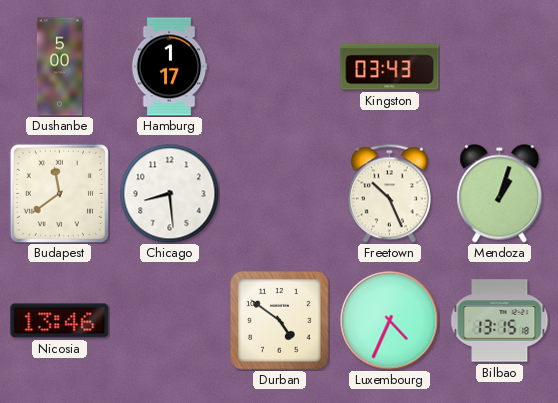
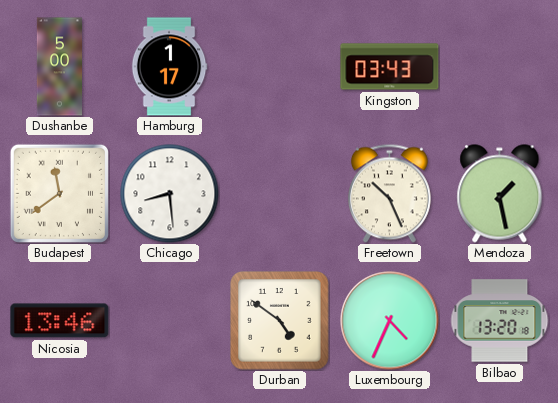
Mendoza: 1:03 -> 1:28
Bilbao: 13:15 -> 13:20
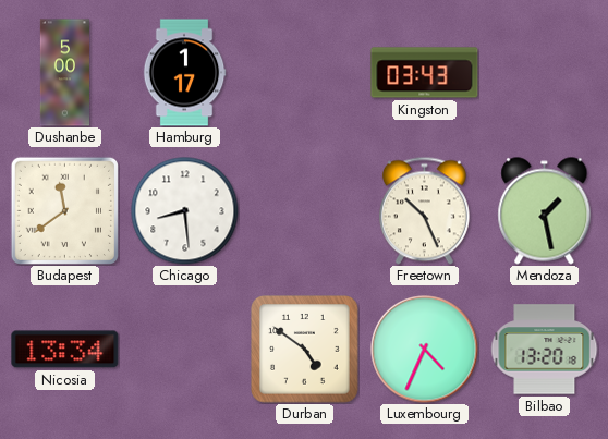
Nicosia: 13:46 -> 13:34
